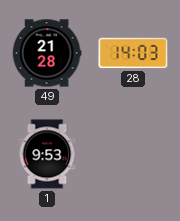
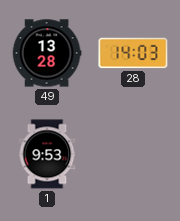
49: 21:28 -> 13:28
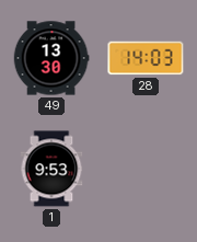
49: 13:28 -> 13:30
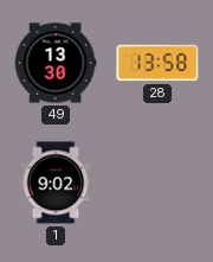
28: 14:03 -> 13:58
1: 9:53 -> 9:02
